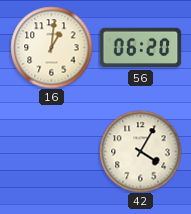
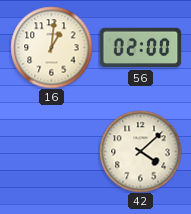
56: 06:20 -> 02:00
42: 4:05 -> 4:08
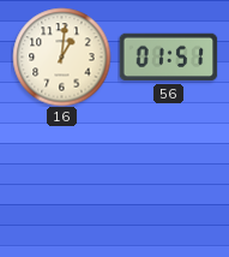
56: 02:00 -> 01:51
42: 4:08 -> none
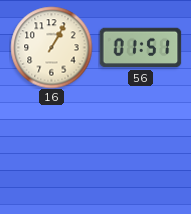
16: 1:01 -> 1:05
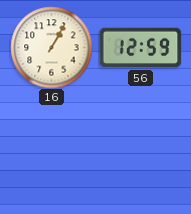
56: 01:51 -> 12:59
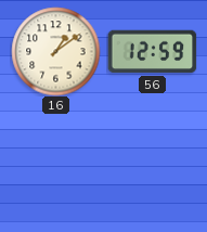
16: 1:05 -> 1:09
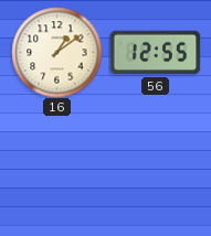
56: 12:59 -> 12:55
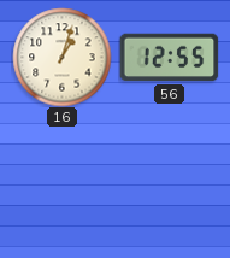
16: 1:09 -> 1:03
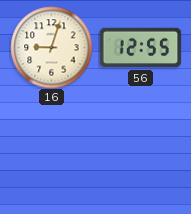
16: 1:03 -> 9:03
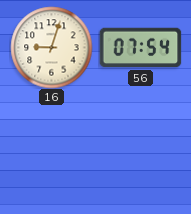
56: 12:55 -> 07:54
